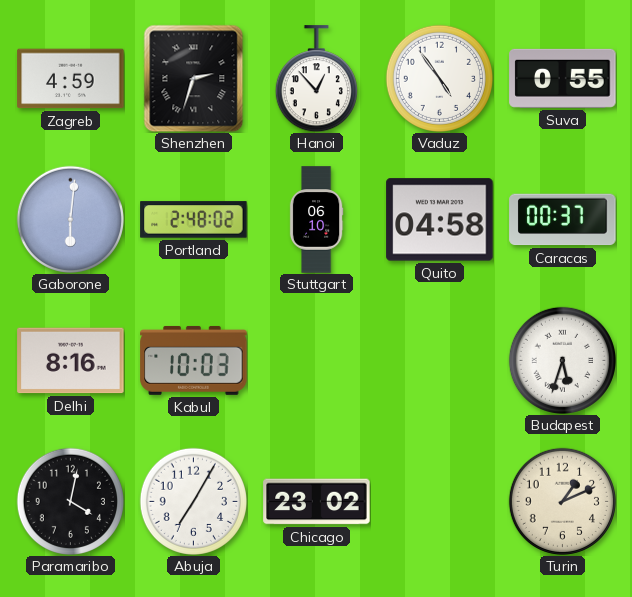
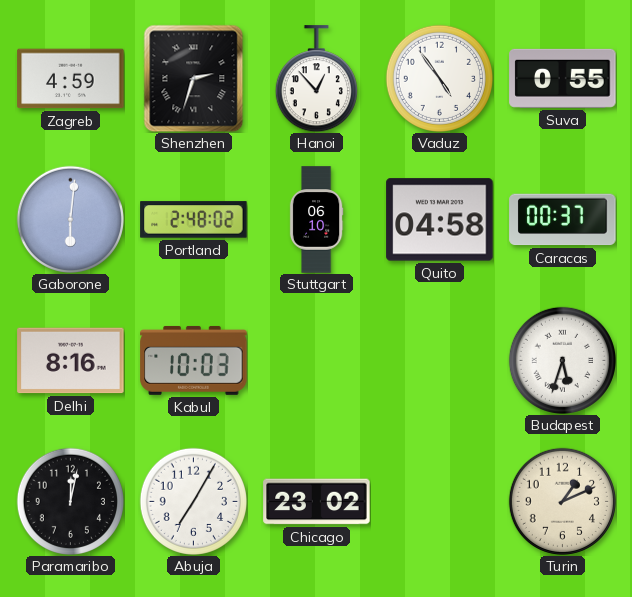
Paramaribo: 4:02 -> 12:02
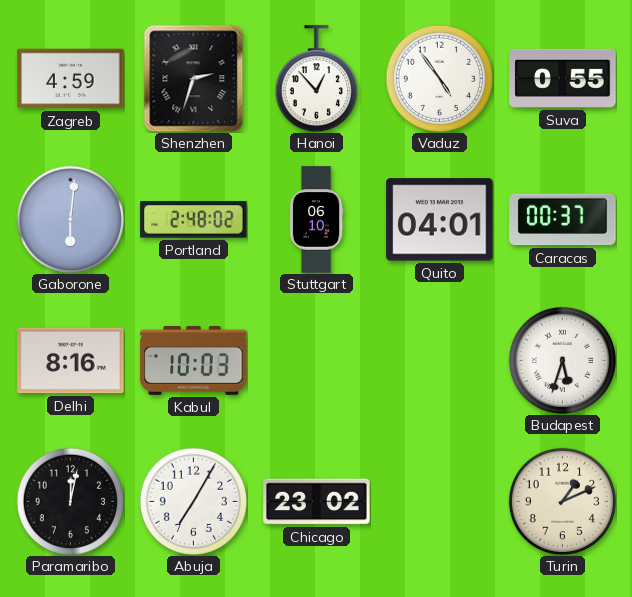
Quito: 04:58 -> 04:01
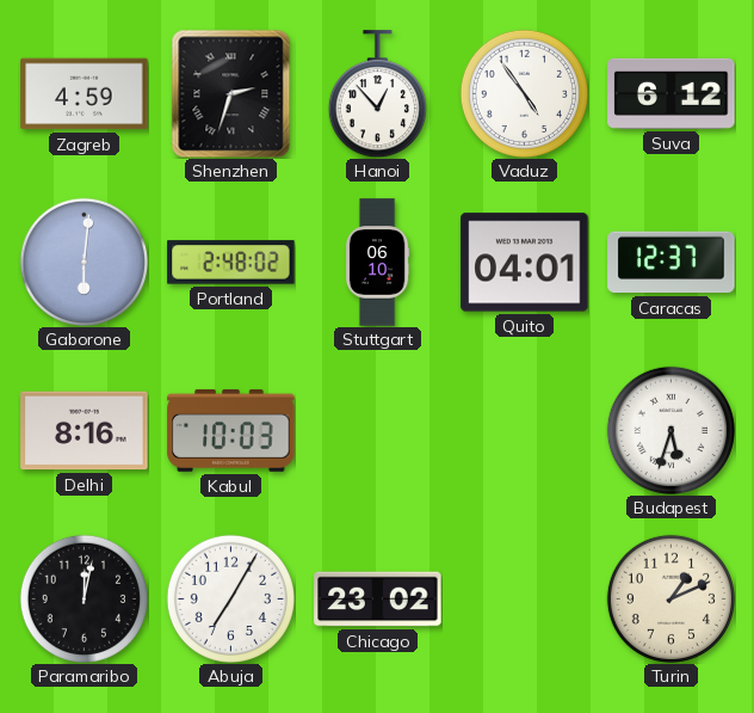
Suva: 0:55 -> 6:12
Caracas: 00:37 -> 12:37
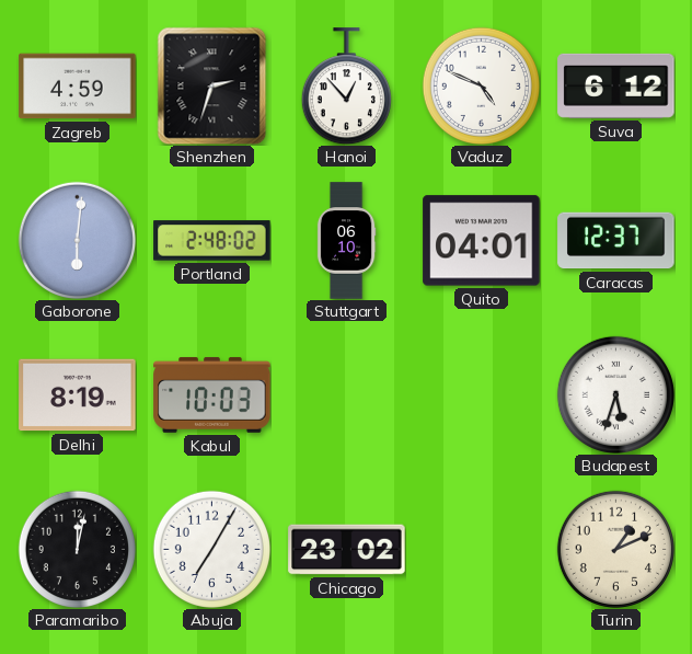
Vaduz: 4:54 -> 4:49
Delhi: 8:16 -> 8:19
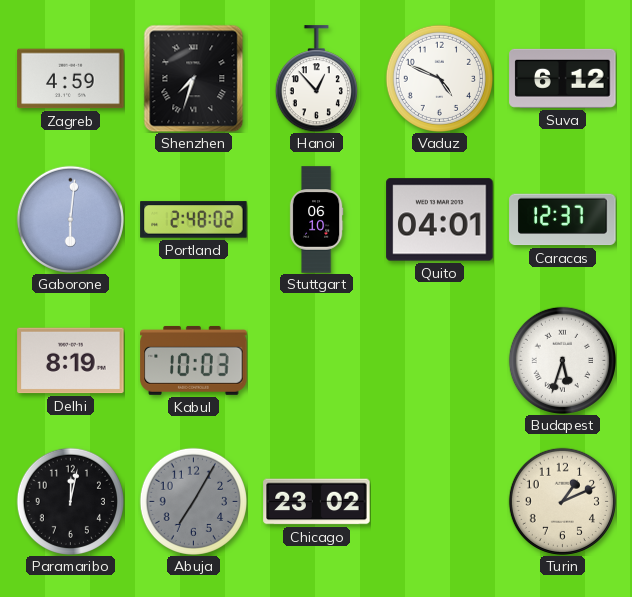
Shenzhen: 2:33 -> 7:33
Abuja dial: white -> grey
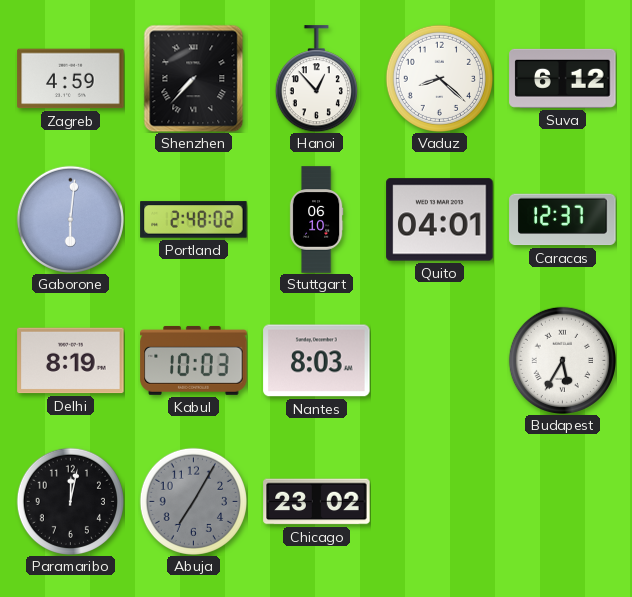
Shenzhen: 7:33 -> 7:37
Vaduz: 4:49 -> 8:22
Nantes: none -> 8:03
Budapest: 5:33 -> 5:35
Turin: 1:11 -> none
